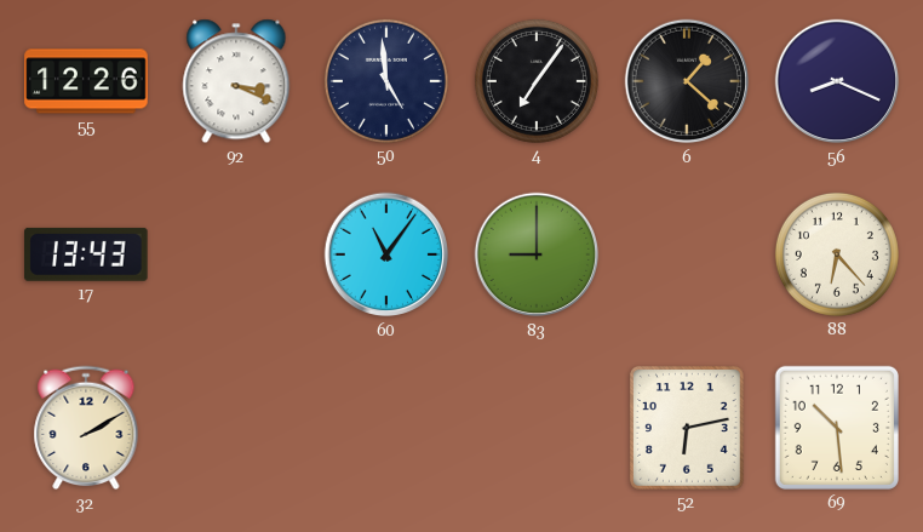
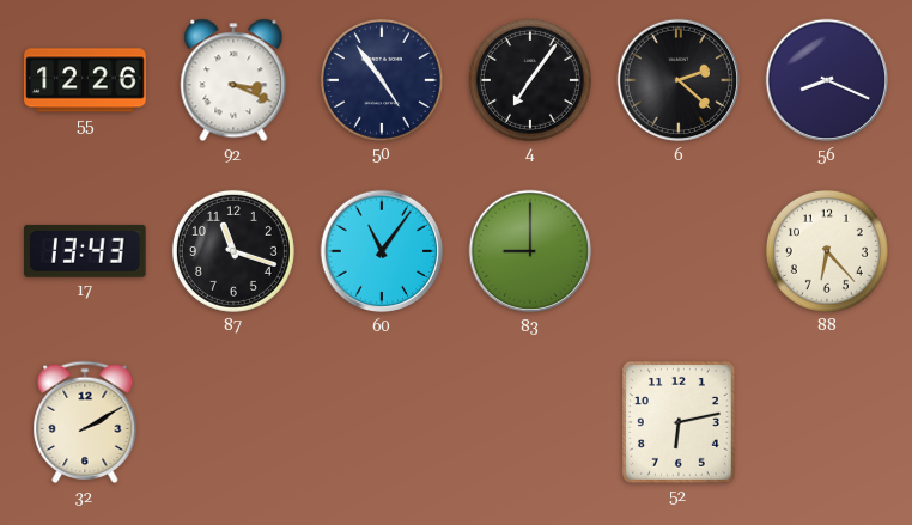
50: 4:59 -> 4:54
6: 1:22 -> 2:22
87: none -> 11:18
69: 10:29 -> none
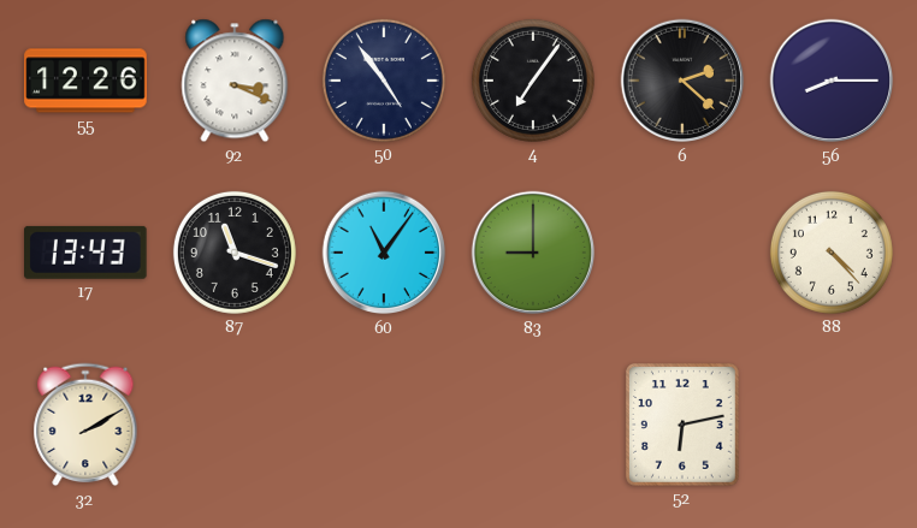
56: 8:19 -> 8:15
88: 6:23 -> 4:23
